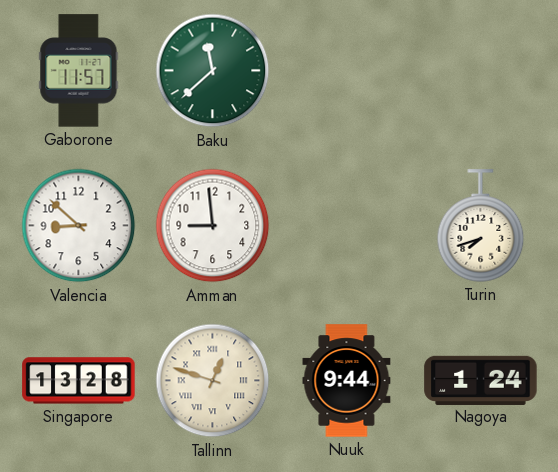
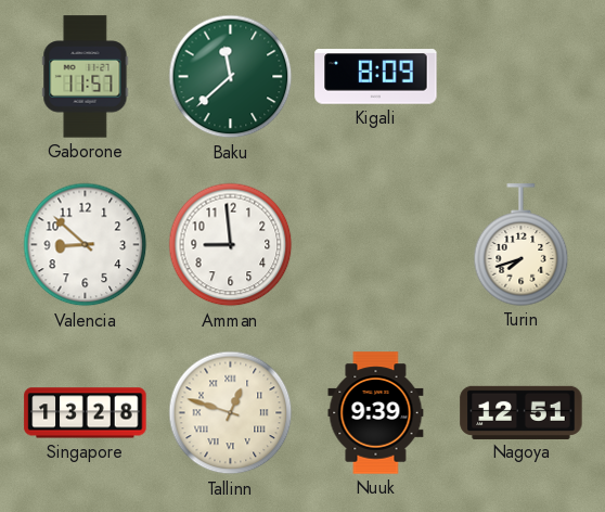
Kigali: none -> 8:09
Nuuk: 9:44 -> 9:39
Nagoya: 1:24 -> 12:51
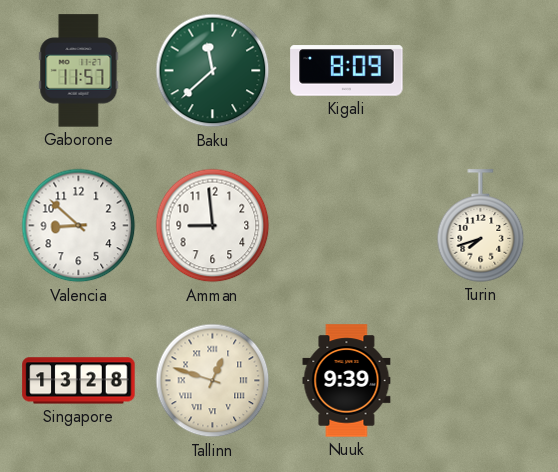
Nagoya: 12:51 -> none
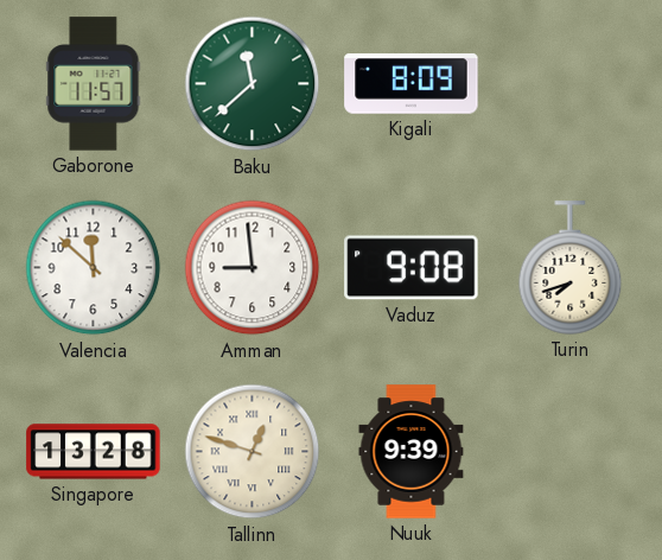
Valencia: 8:52 -> 11:52
Vaduz: none -> 9:08
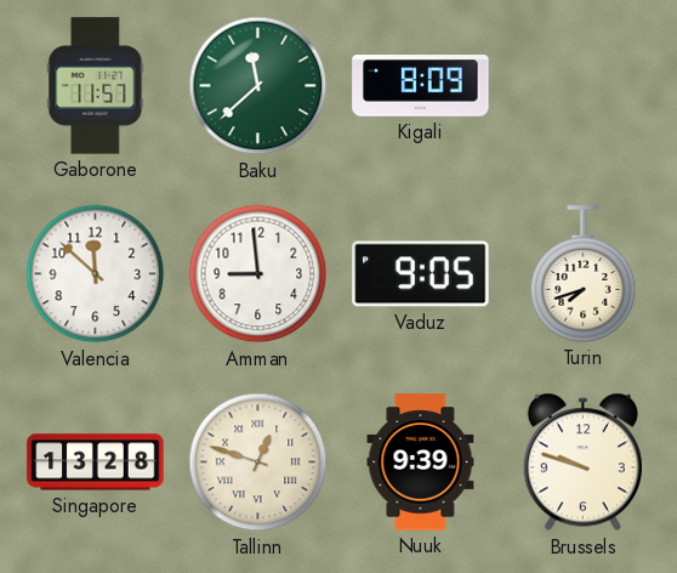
Vaduz: 9:08 -> 9:05
Brussels: none -> 9:48
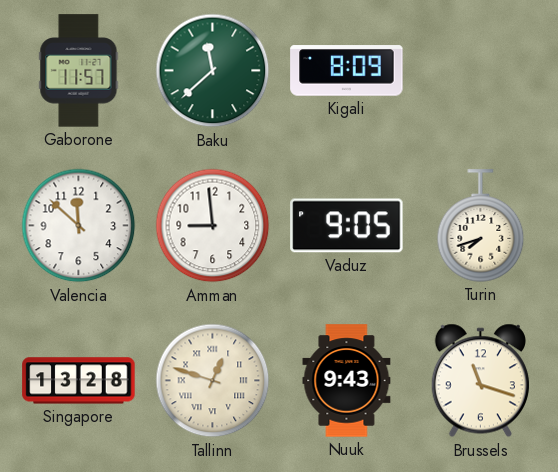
Nuuk: 9:39 -> 9:43
Brussels: 9:48 -> 11:18
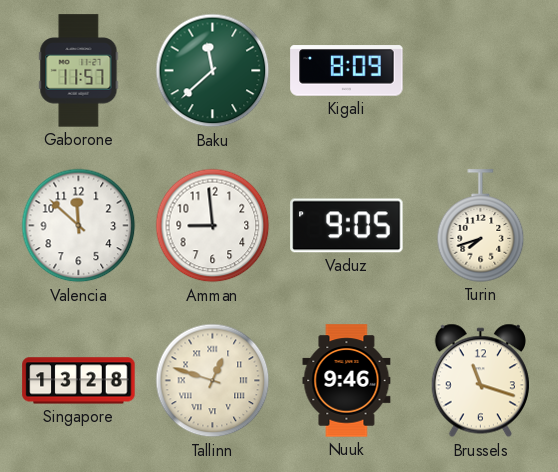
Nuuk: 9:43 -> 9:46
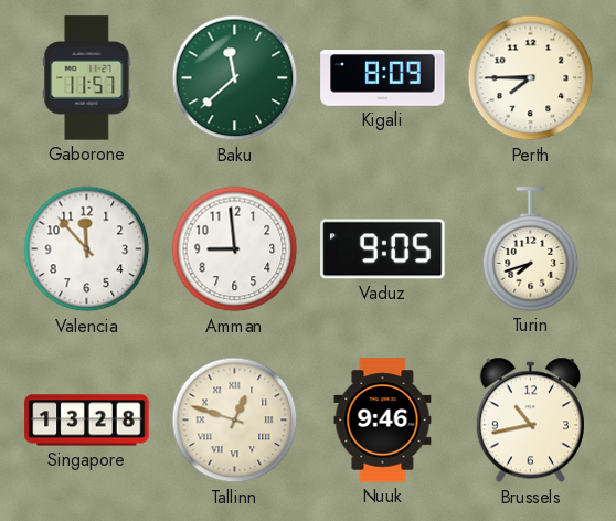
Perth: none -> 7:45
Valencia: 11:52 -> 11:53
Brussels: 11:18 -> 10:43
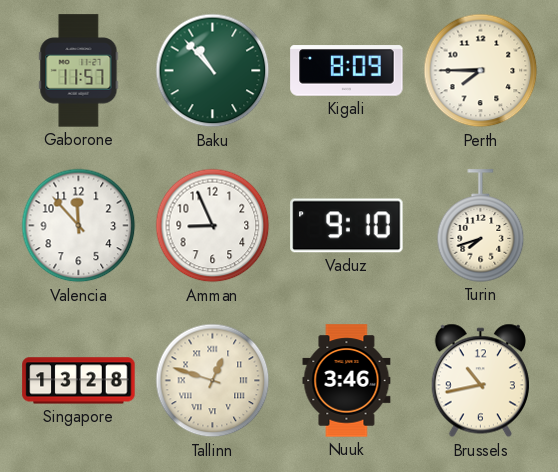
Baku: 11:38 -> 10:53
Amman: 8:59 -> 8:56
Vaduz: 9:05 -> 9:10
Nuuk: 9:46 -> 3:46
